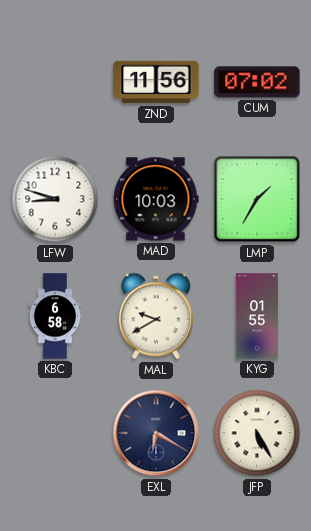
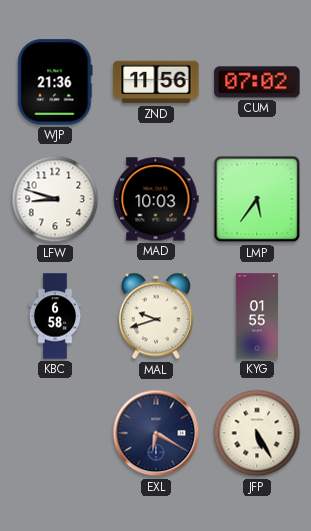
WJP: none -> 21:36
LMP: 1:35 -> 5:36
MAL: 9:40 -> 9:42
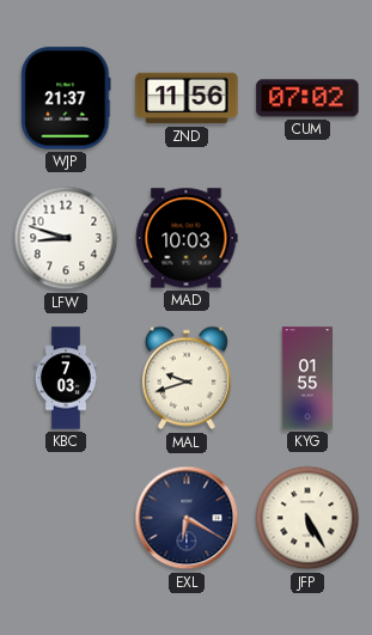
WJP: 21:36 -> 21:37
LMP: 5:36 -> none
KBC: 6:58 -> 7:03
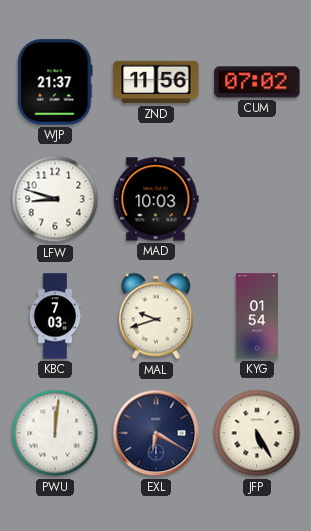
KYG: 01:55 -> 01:54
PWU: none -> 12:01
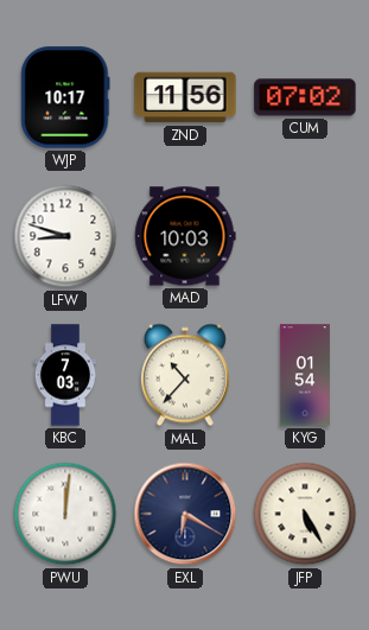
WJP: 21:37 -> 10:17
MAL: 9:42 -> 10:37
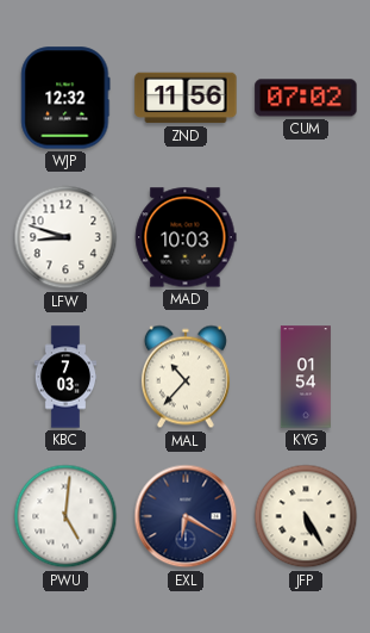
WJP: 10:17 -> 12:32
PWU: 12:01 -> 5:01
